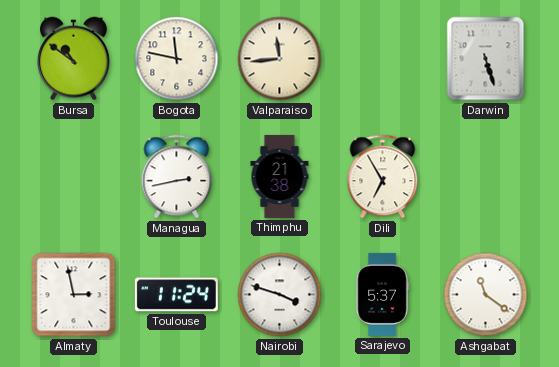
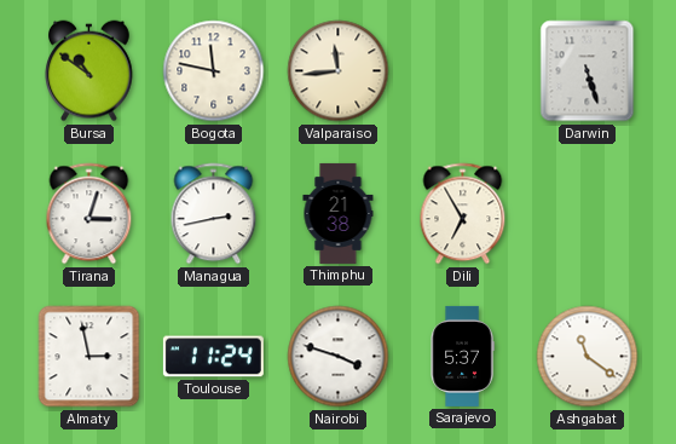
Tirana: none -> 3:03
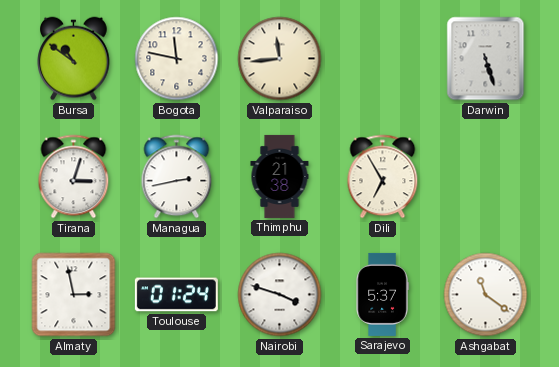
Toulouse: 11:24 -> 01:24
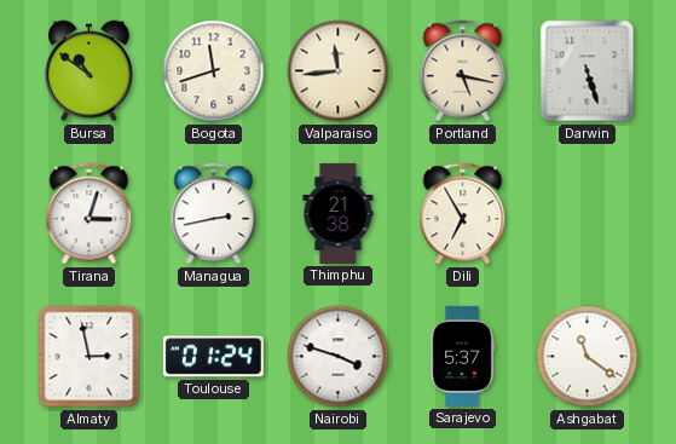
Bogota: 11:47 -> 11:42
Portland: none -> 5:17
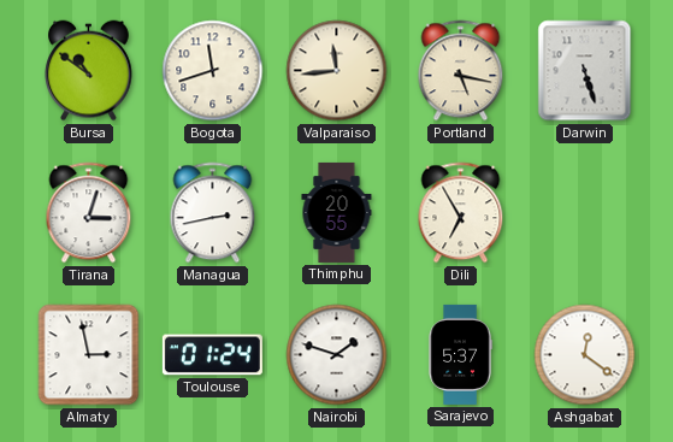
Thimphu: 21:38 -> 20:55
Nairobi: 3:48 -> 1:48
Ashgabat: 11:21 -> 12:21
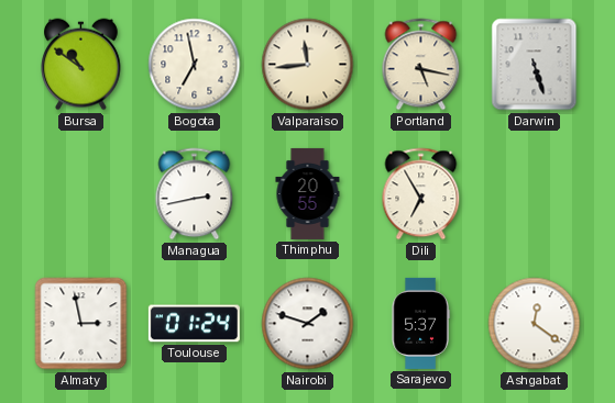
Bogota: 11:42 -> 6:58
Tirana: 3:03 -> none
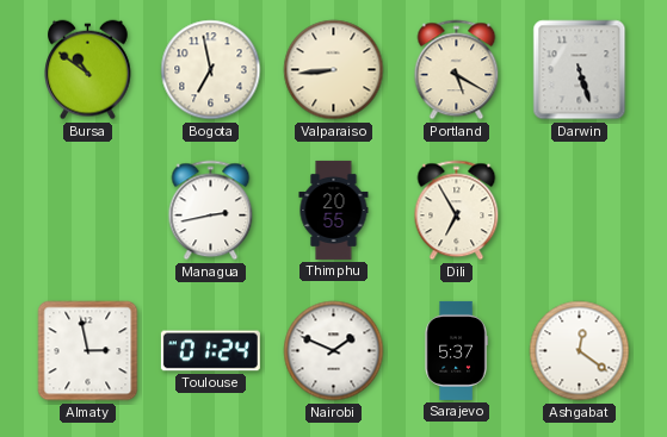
Valparaiso: 11:44 -> 8:44
Portland: 5:17 -> 5:20
Nairobi: 1:48 -> 1:49
